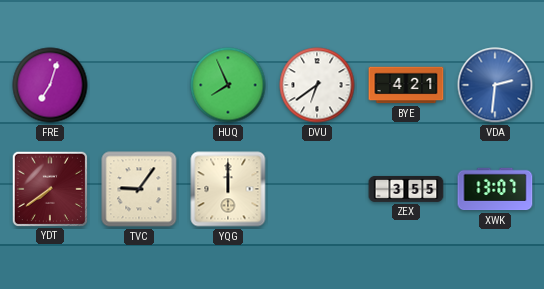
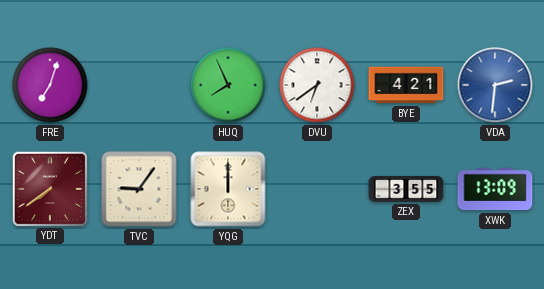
XWK: 13:07 -> 13:09
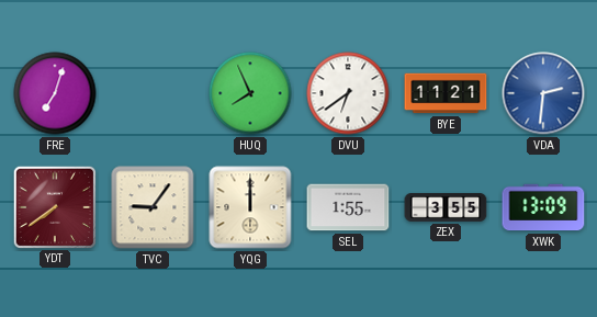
BYE: 4:21 -> 11:21
SEL: none -> 1:55
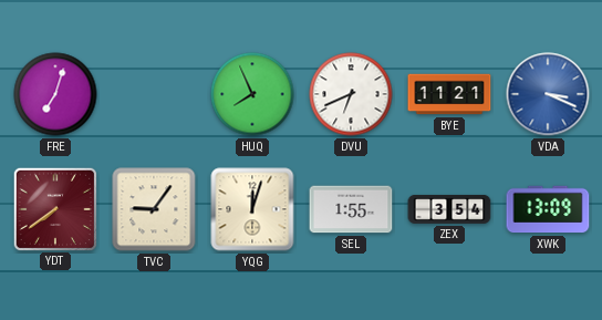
DVU: 6:39 -> 6:41
VDA: 2:31 -> 3:19
YQG: 12:00 -> 12:03
ZEX: 3:55 -> 3:54
